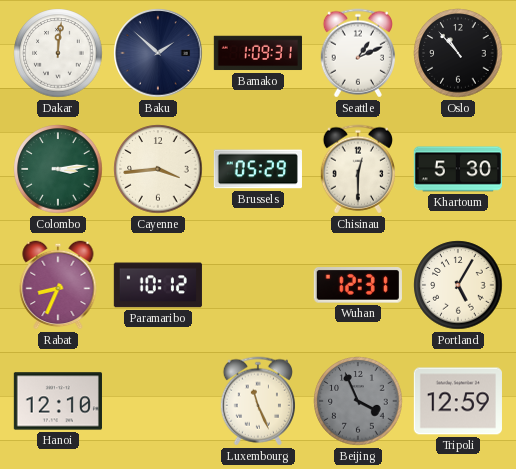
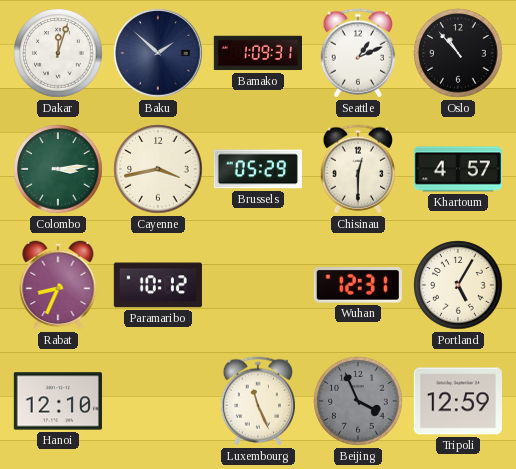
Dakar: 12:01 -> 12:03
Cayenne: 3:44 -> 3:43
Khartoum: 5:30 -> 4:57
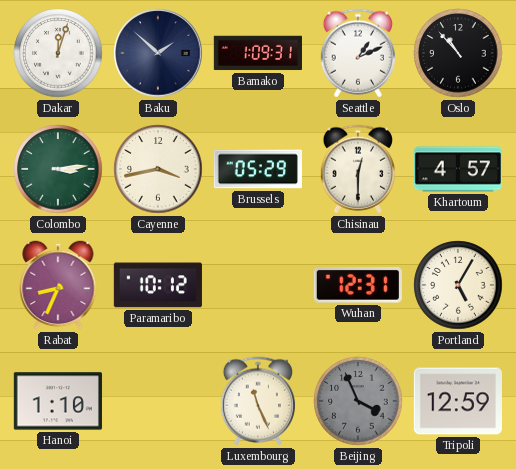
Hanoi: 12:10 -> 1:10
